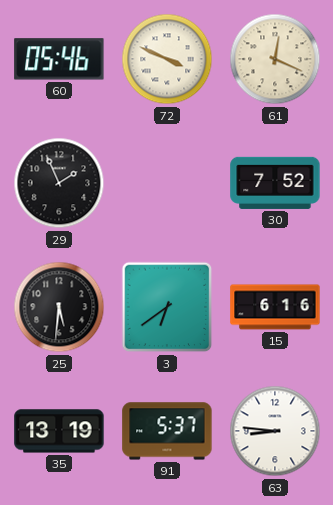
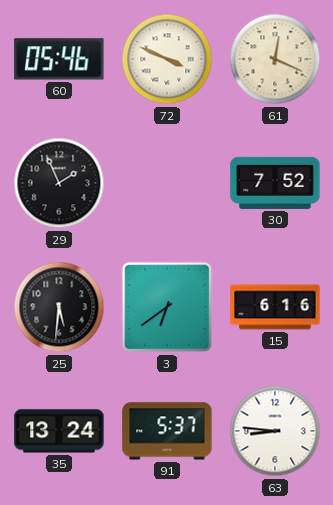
35: 13:19 -> 13:24
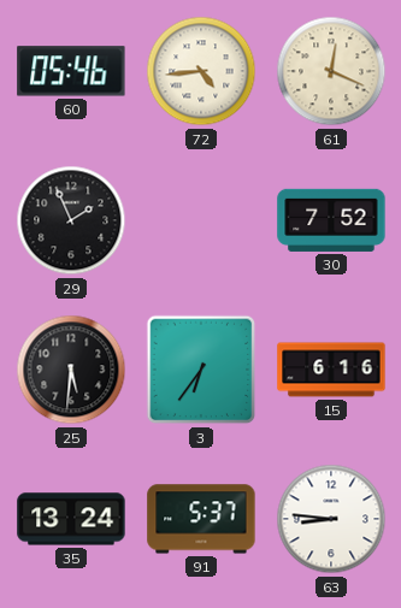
72: 3:49 -> 4:44
3: 6:39 -> 6:36
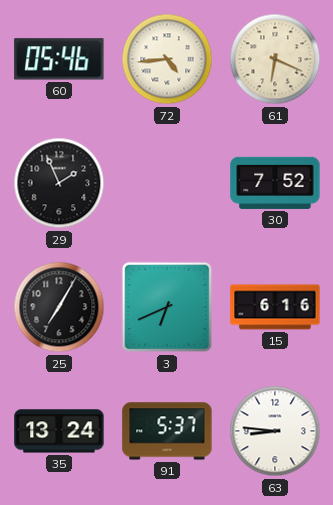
61: 12:19 -> 6:19
25: 5:31 -> 7:05
3: 6:36 -> 6:41
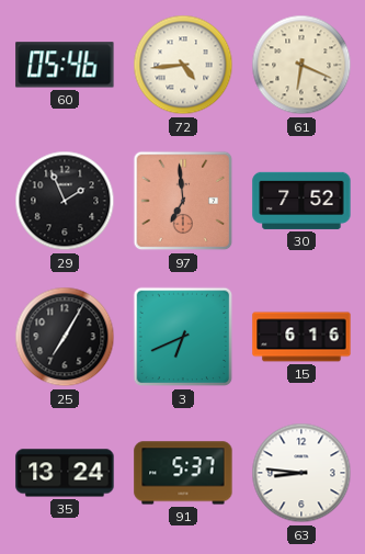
97: none -> 6:59
